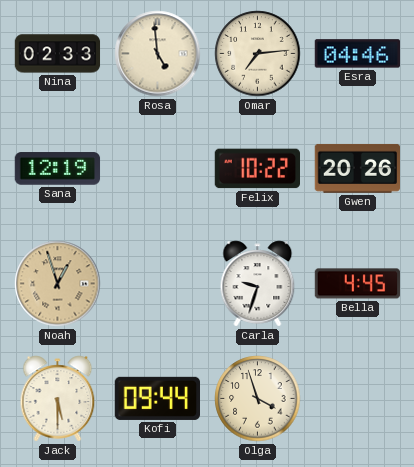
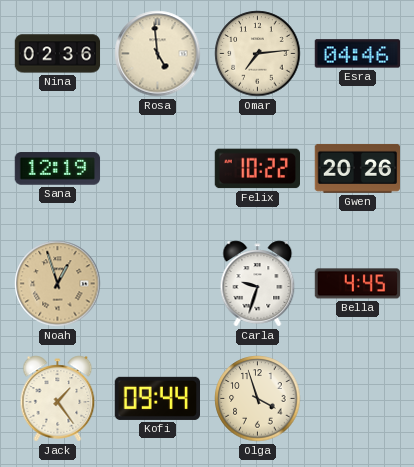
Nina: 02:33 -> 02:36
Jack: 5:30 -> 1:24
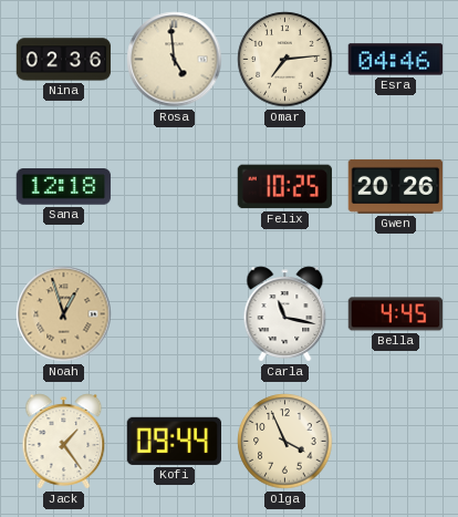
Sana: 12:19 -> 12:18
Felix: 10:22 -> 10:25
Carla: 9:33 -> 11:17
Olga: 3:57 -> 3:56
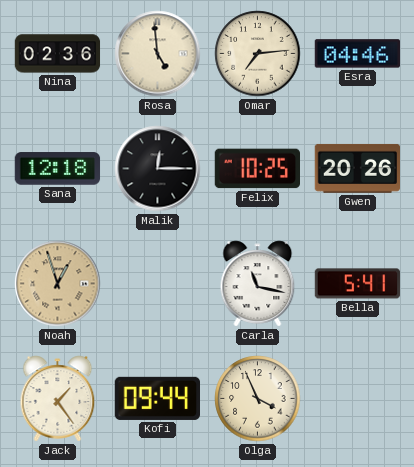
Malik: none -> 12:15
Bella: 4:45 -> 5:41
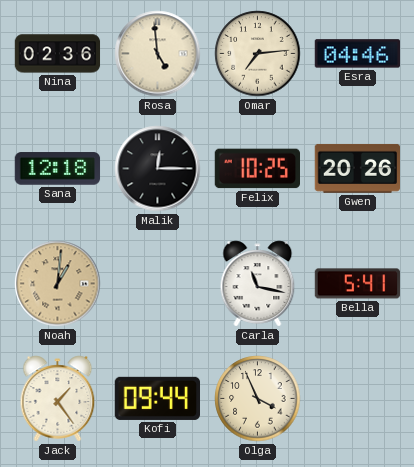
Noah: 12:57 -> 1:01
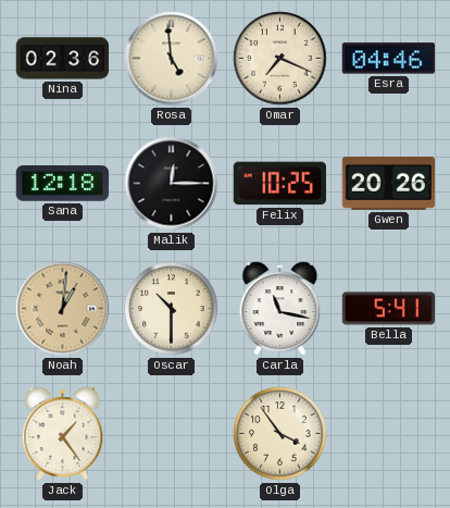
Omar: 7:14 -> 7:19
Oscar: none -> 10:30
Kofi: 09:44 -> none
Olga: 3:56 -> 3:54
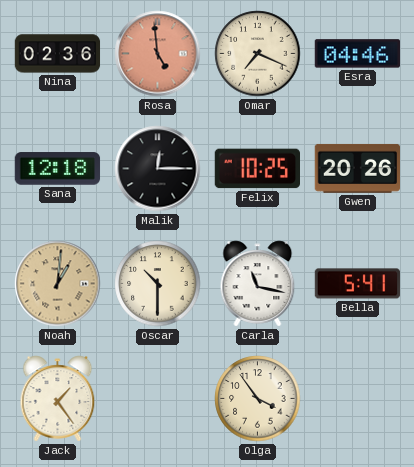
Rosa dial: cream -> salmon
